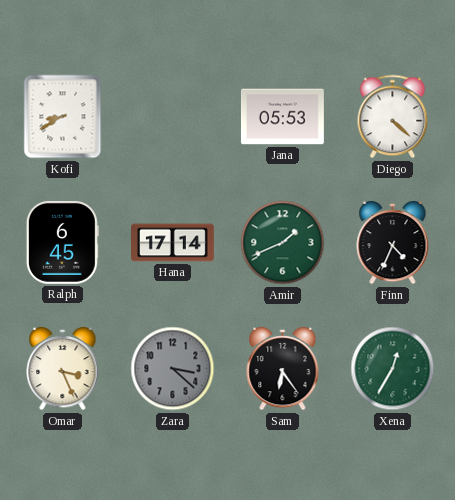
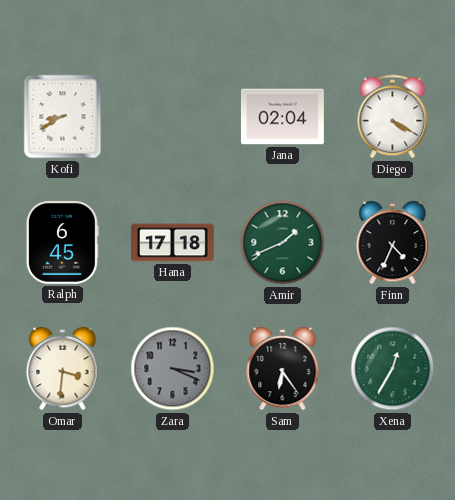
Jana: 05:53 -> 02:04
Diego: 4:22 -> 4:20
Hana: 17:14 -> 17:18
Omar: 3:26 -> 3:31
Zara: 3:22 -> 3:19
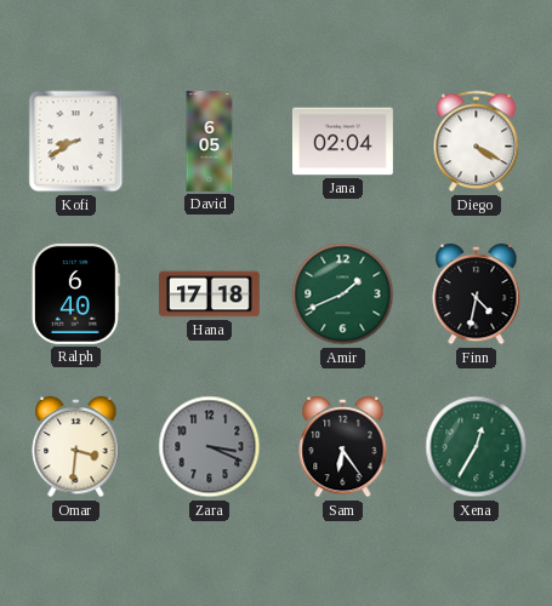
David: none -> 6:05
Ralph: 6:45 -> 6:40
Finn: 4:34 -> 4:32
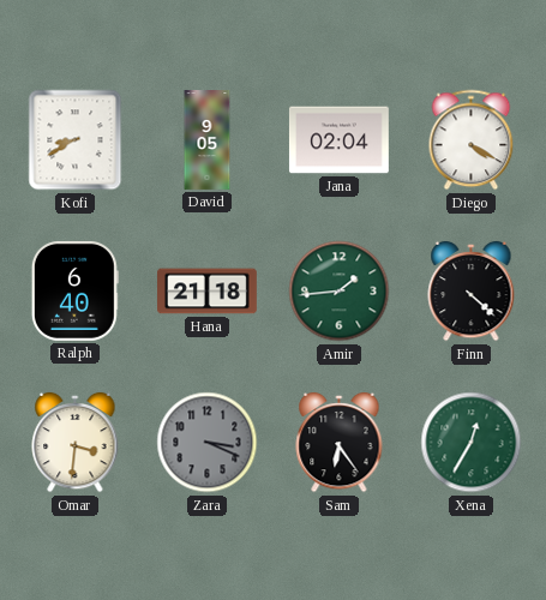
David: 6:05 -> 9:05
Hana: 17:18 -> 21:18
Amir: 1:41 -> 1:44
Finn: 4:32 -> 4:22
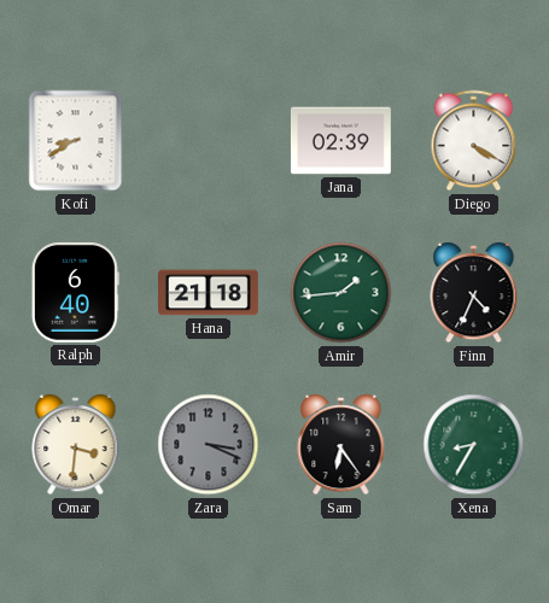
David: 9:05 -> none
Jana: 02:04 -> 02:39
Finn: 4:22 -> 4:34
Xena: 12:35 -> 8:35
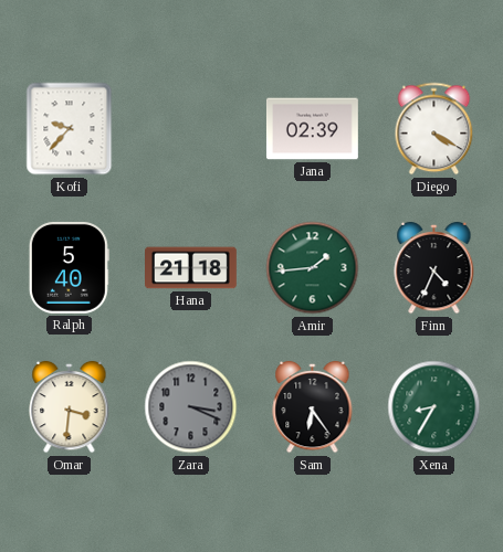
Kofi: 8:40 -> 9:37
Ralph: 6:40 -> 5:40
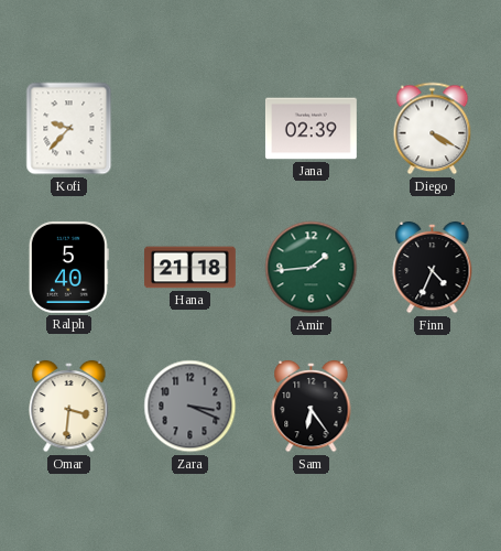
Xena: 8:35 -> none
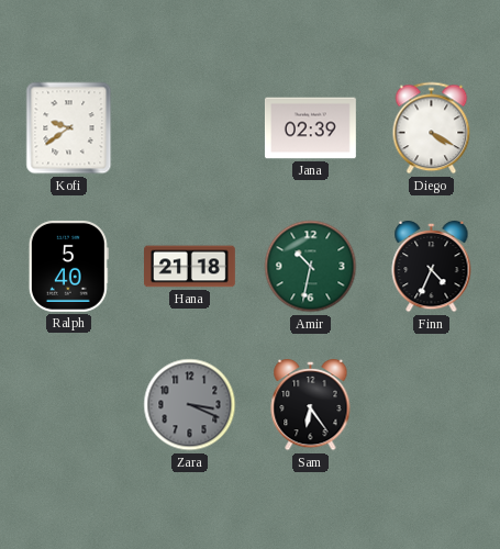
Kofi: 9:37 -> 9:39
Amir: 1:44 -> 10:32
Omar: 3:31 -> none
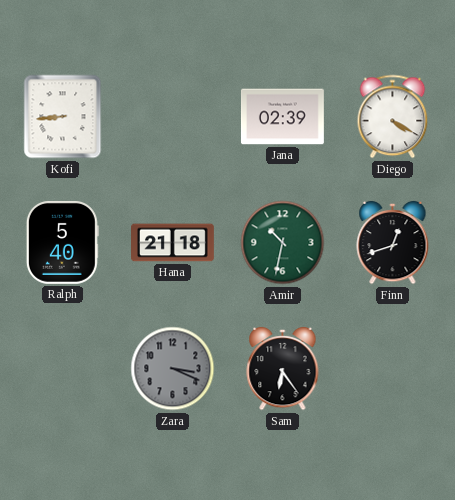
Kofi: 9:39 -> 8:44
Finn: 4:34 -> 12:42
